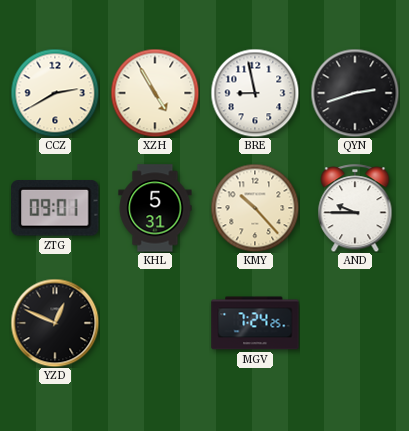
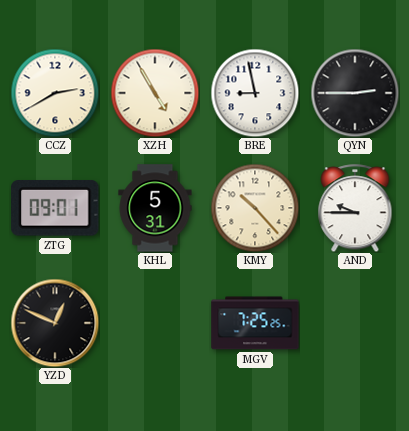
QYN: 2:42 -> 2:45
MGV: 7:24 -> 7:25
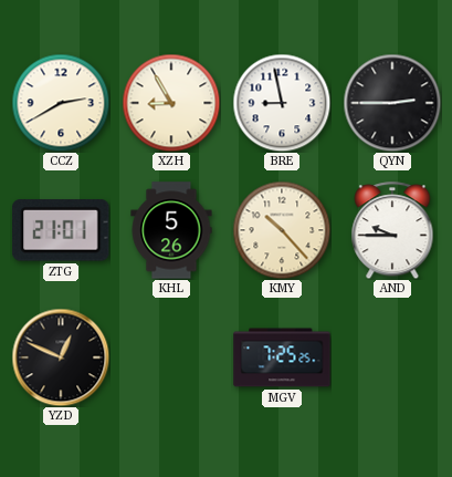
XZH: 4:55 -> 8:55
ZTG: 09:01 -> 21:01
KHL: 5:31 -> 5:26
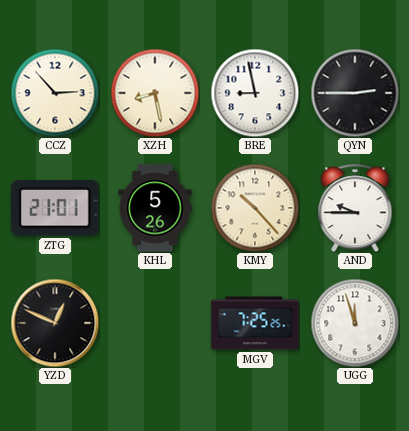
CCZ: 2:40 -> 2:53
XZH: 8:55 -> 8:28
UGG: none -> 11:57
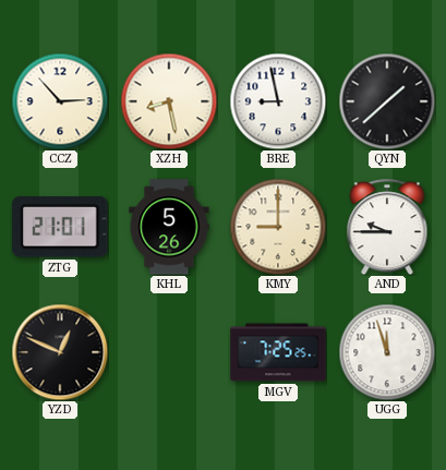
QYN: 2:45 -> 1:38
KMY: 10:23 -> 9:00
